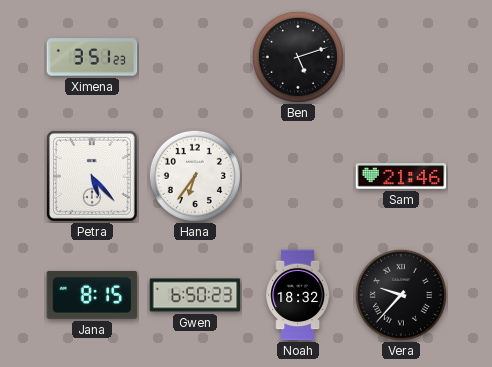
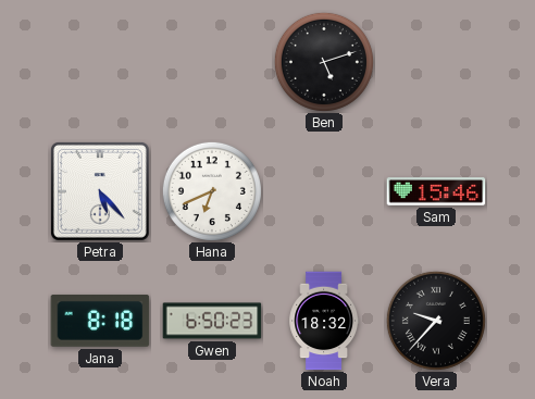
Ximena: 3:51 -> none
Hana: 6:36 -> 6:41
Sam: 21:46 -> 15:46
Jana: 8:15 -> 8:18
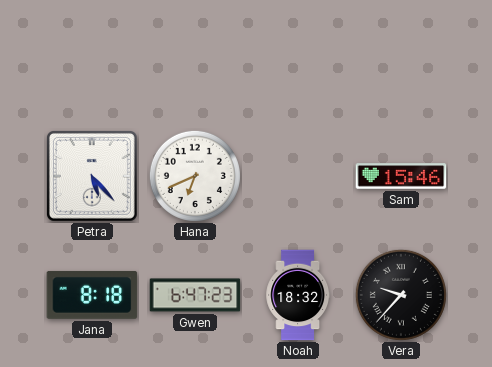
Ben: 5:12 -> none
Gwen: 6:50 -> 6:47
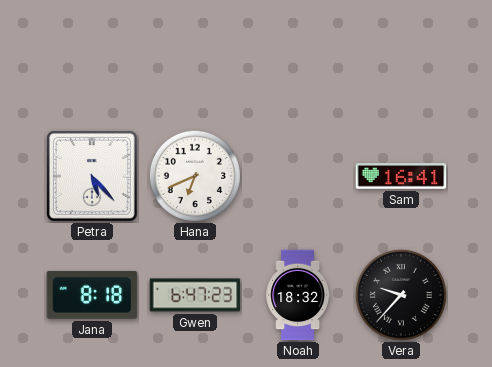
Sam: 15:46 -> 16:41
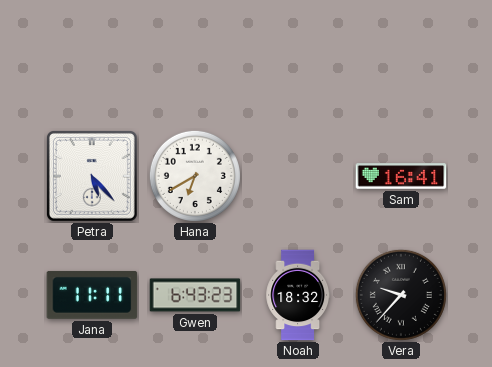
Hana: 6:41 -> 6:40
Jana: 8:18 -> 11:11
Gwen: 6:47 -> 6:43
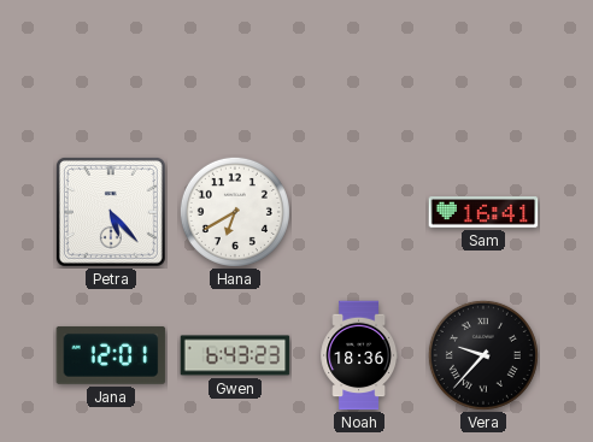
Jana: 11:11 -> 12:01
Noah: 18:32 -> 18:36
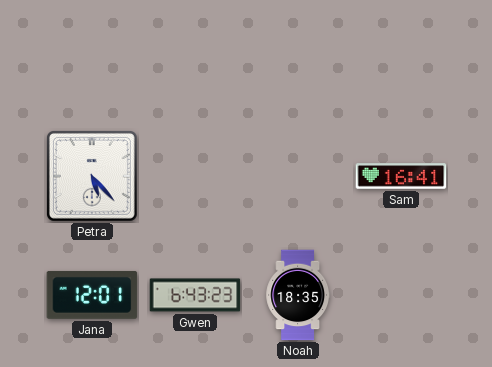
Hana: 6:40 -> none
Noah: 18:36 -> 18:35
Vera: 9:37 -> none
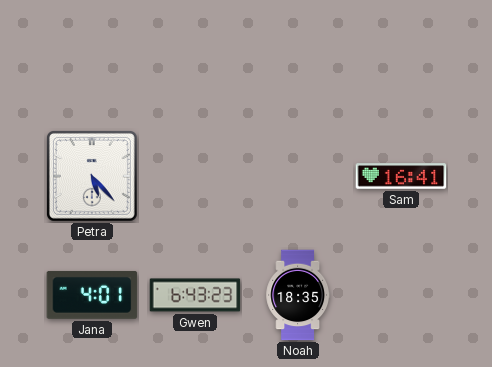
Jana: 12:01 -> 4:01
